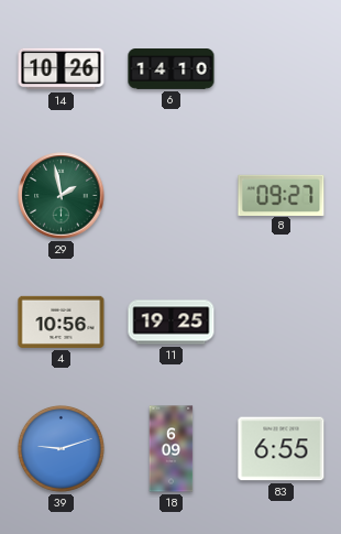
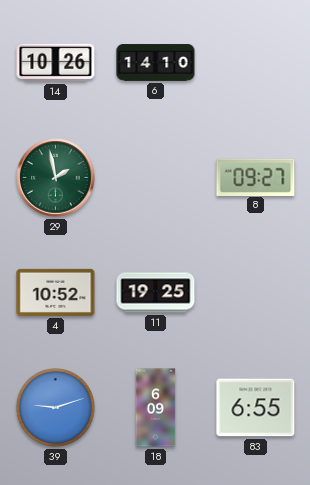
4: 10:56 -> 10:52
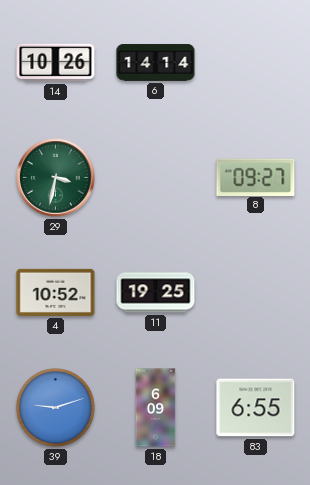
6: 14:10 -> 14:14
29: 1:58 -> 3:32
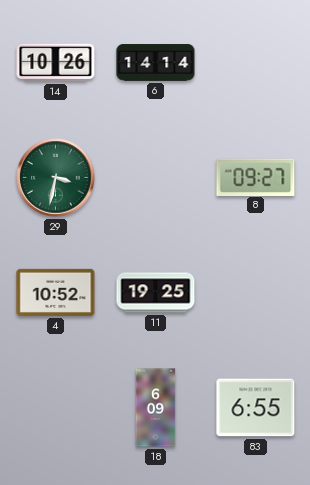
39: 9:12 -> none
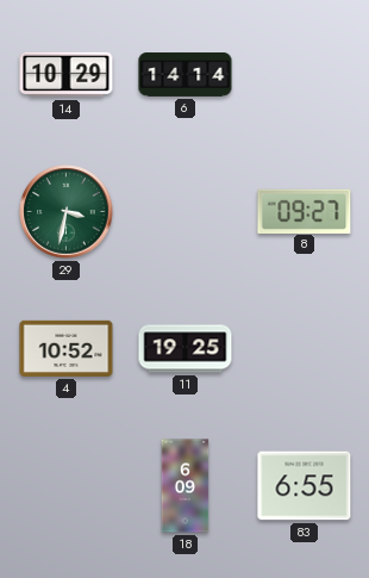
14: 10:26 -> 10:29
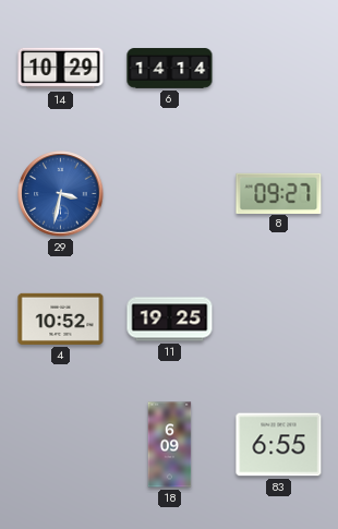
29 dial: green -> blue
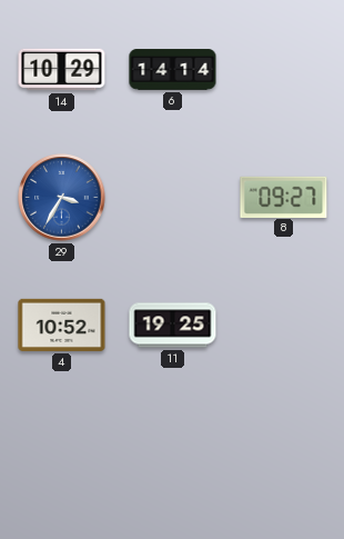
29: 3:32 -> 3:35
18: 6:09 -> none
83: 6:55 -> none
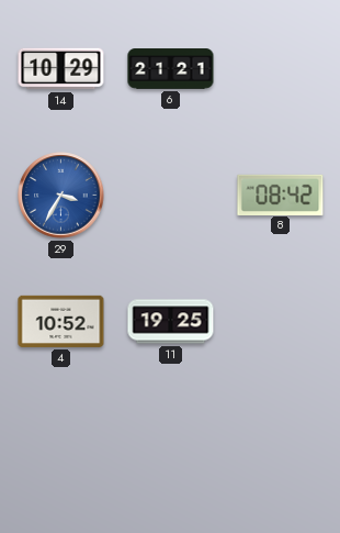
6: 14:14 -> 21:21
8: 09:27 -> 08:42
